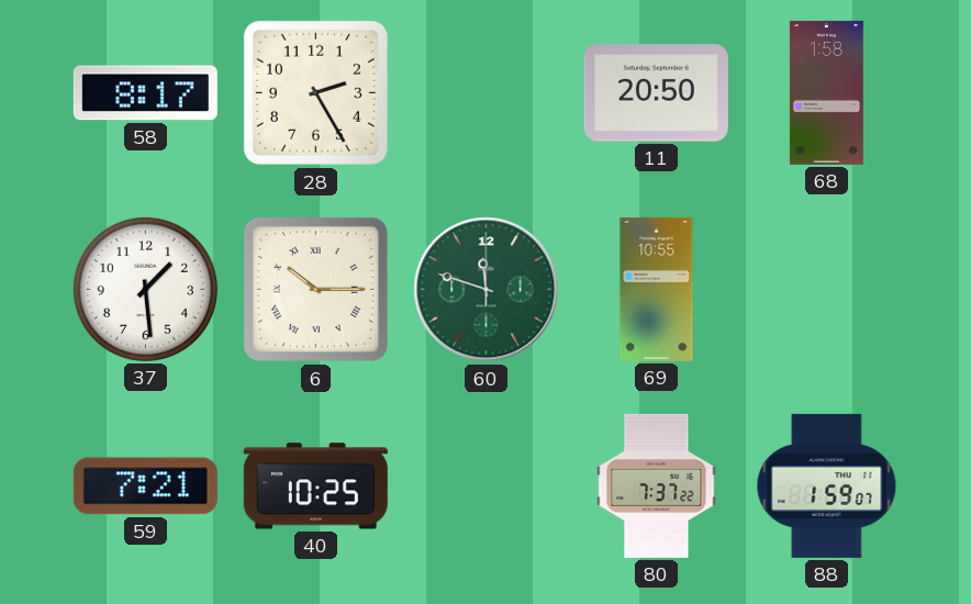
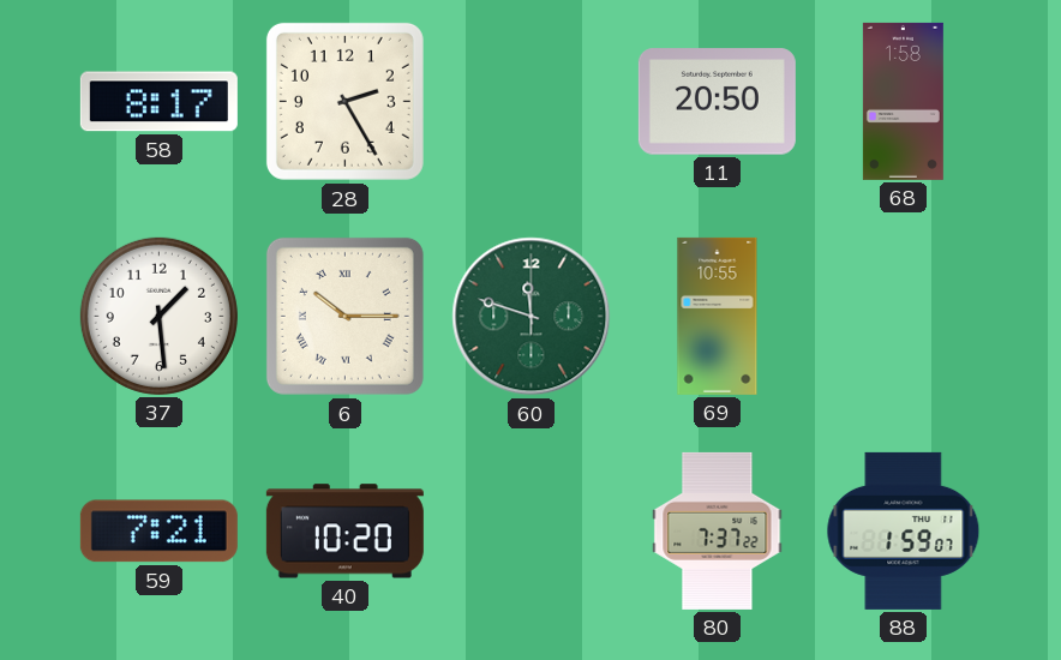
40: 10:25 -> 10:20
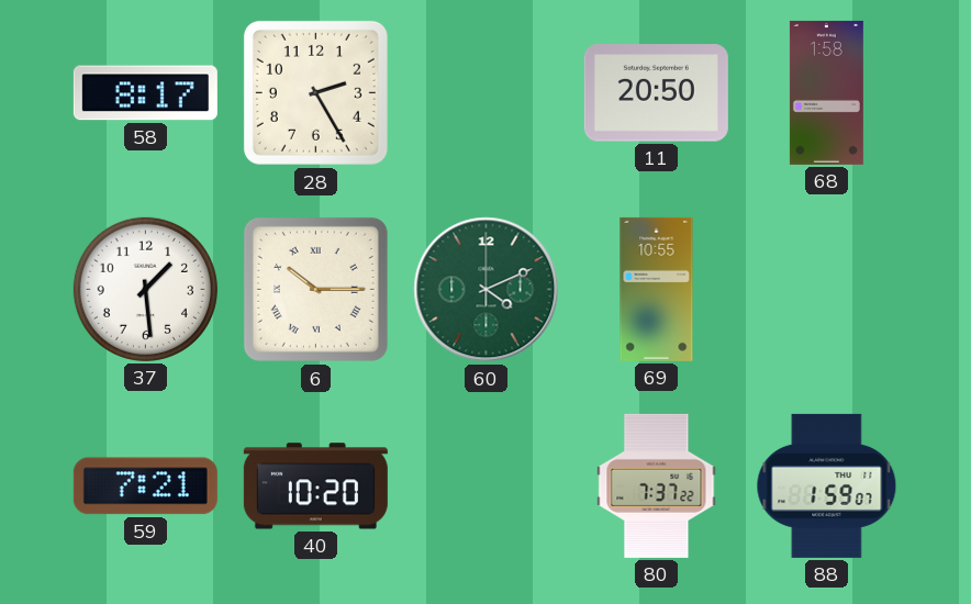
60: 11:48 -> 4:11
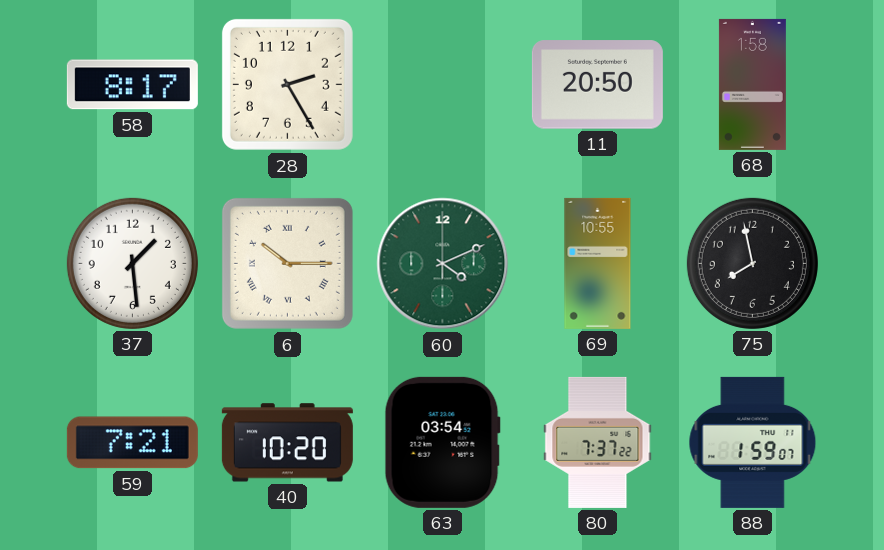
75: none -> 7:58
63: none -> 03:54
